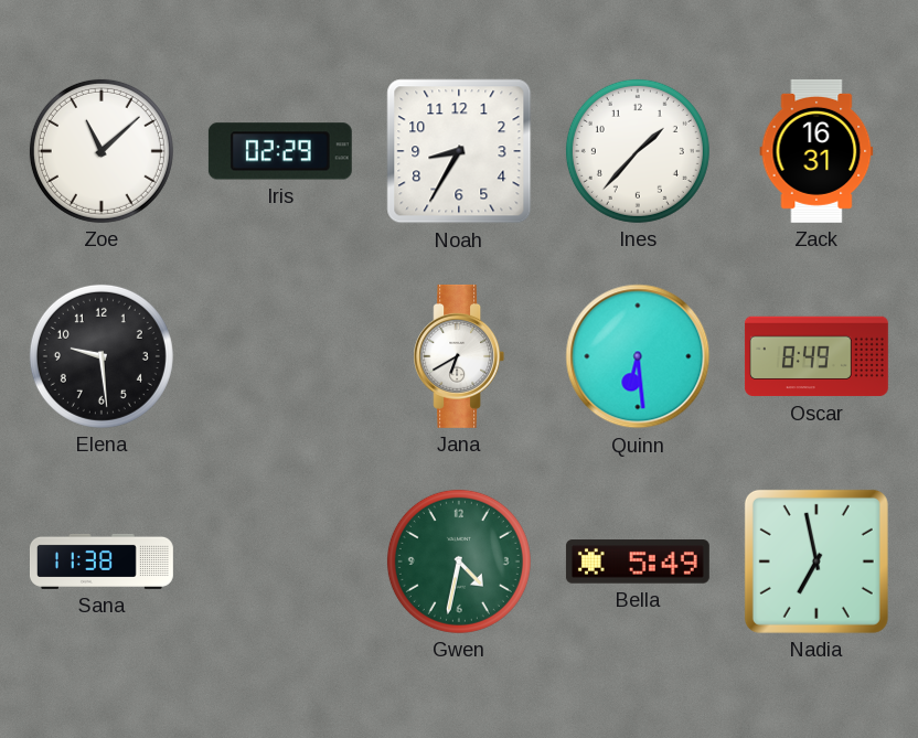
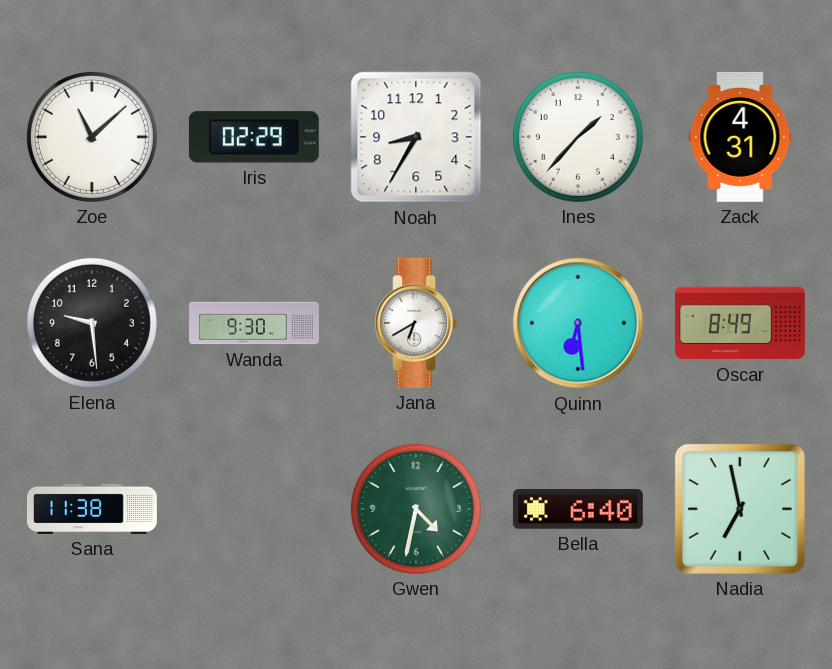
Zack: 16:31 -> 4:31
Wanda: none -> 9:30
Bella: 5:49 -> 6:40
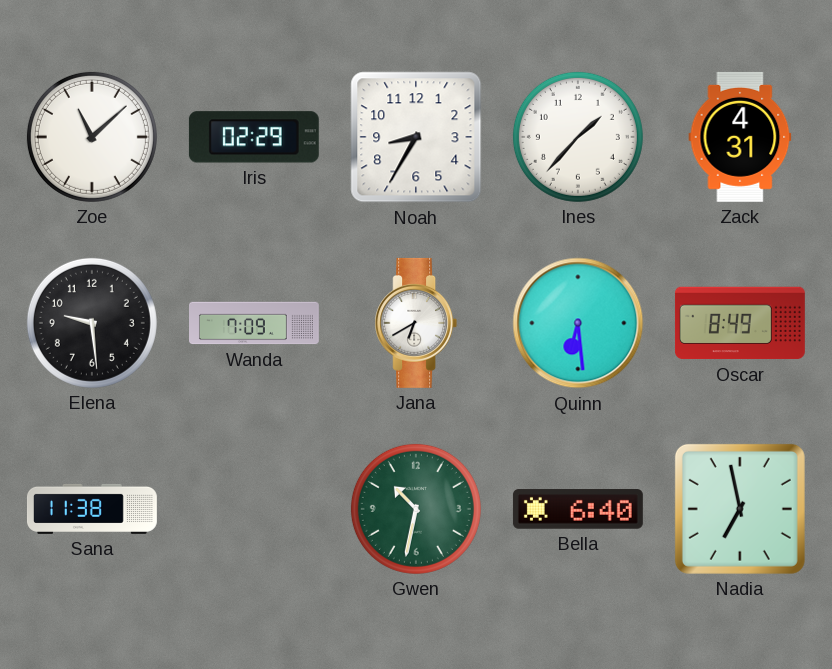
Wanda: 9:30 -> 7:09
Gwen: 4:32 -> 10:32
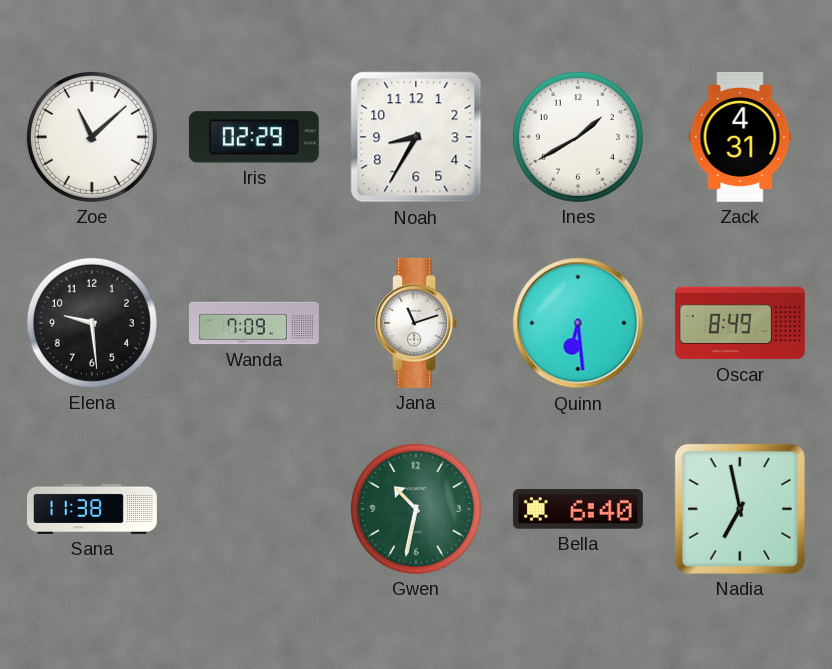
Ines: 1:37 -> 1:40
Jana: 6:40 -> 11:12
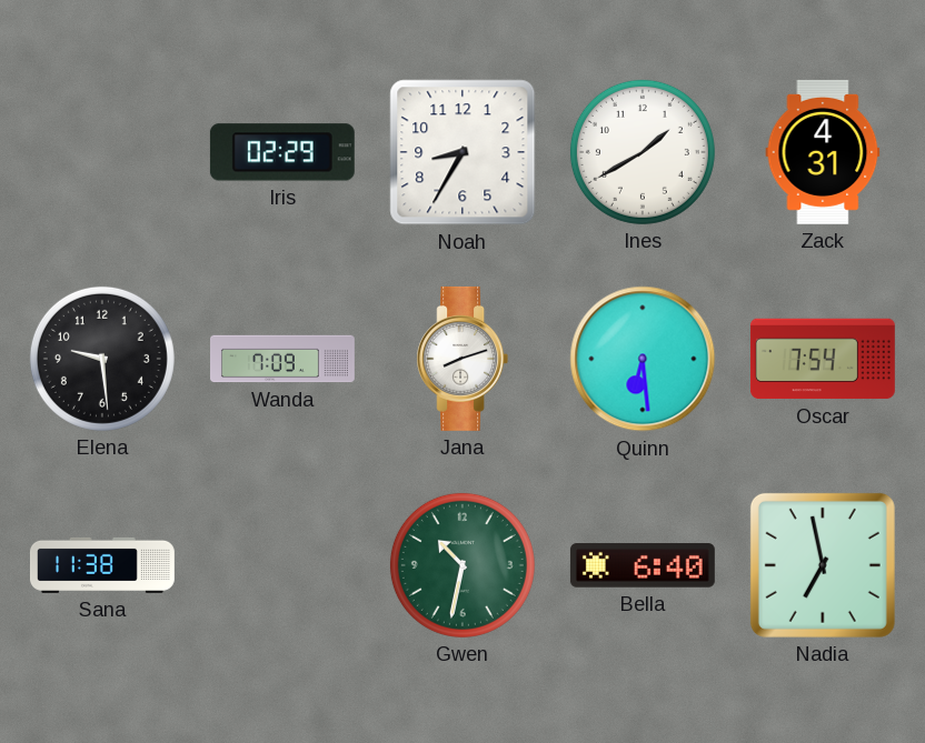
Zoe: 11:08 -> none
Jana: 11:12 -> 8:12
Oscar: 8:49 -> 7:54
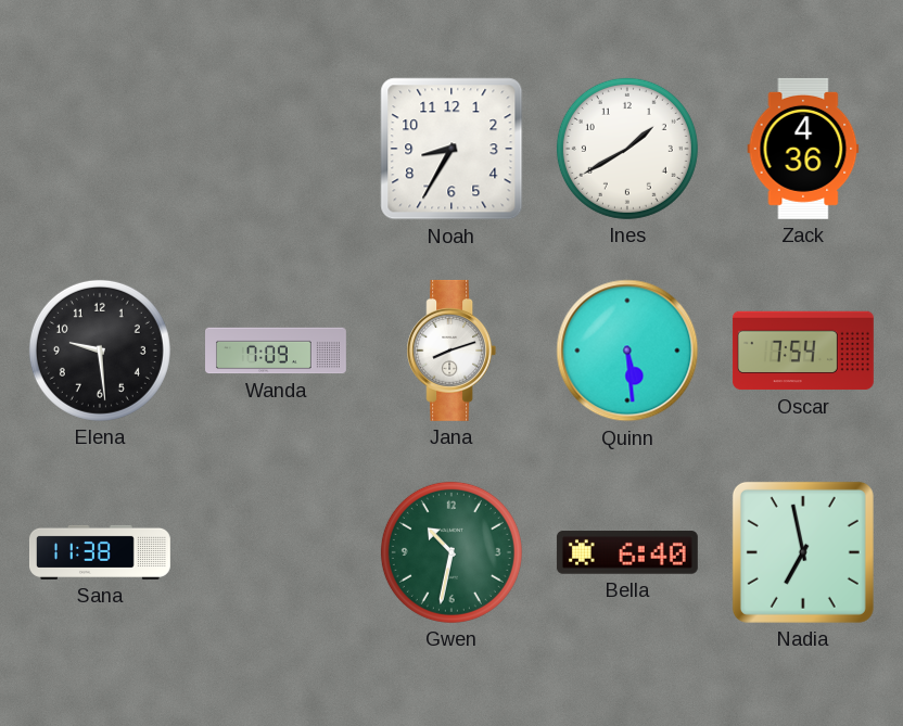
Iris: 02:29 -> none
Zack: 4:31 -> 4:36
Quinn: 6:29 -> 5:29
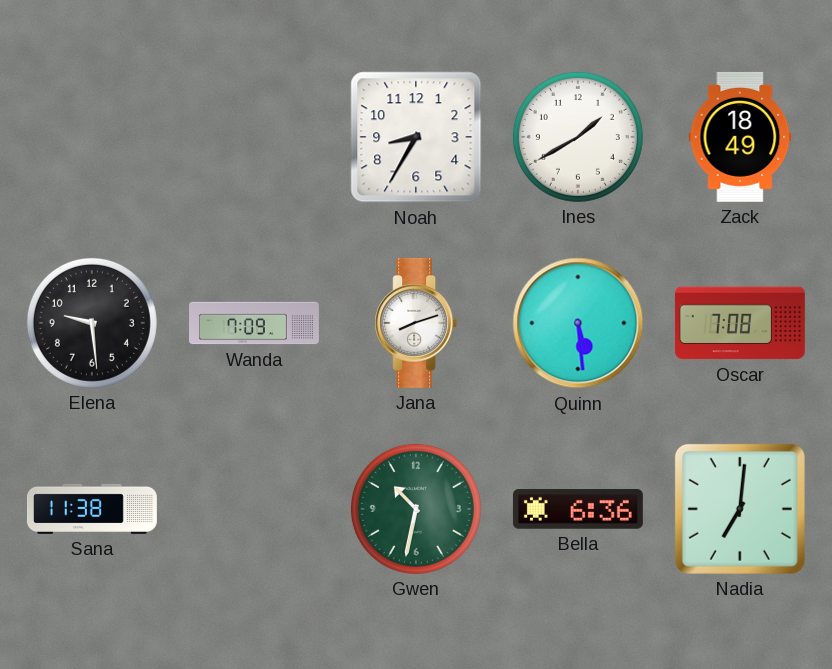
Zack: 4:36 -> 18:49
Oscar: 7:54 -> 7:08
Bella: 6:40 -> 6:36
Nadia: 6:58 -> 7:01
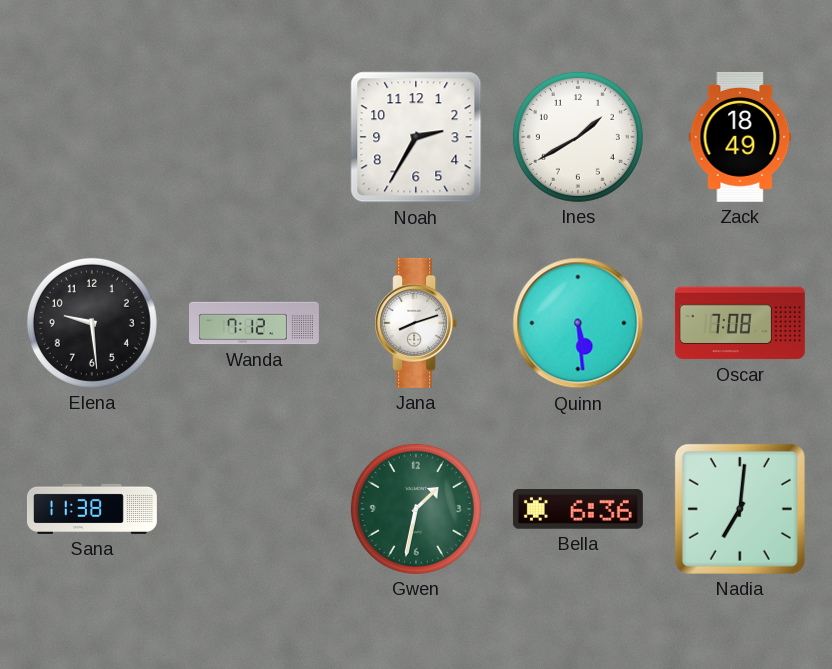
Noah: 8:35 -> 2:35
Wanda: 7:09 -> 7:12
Gwen: 10:32 -> 1:32
